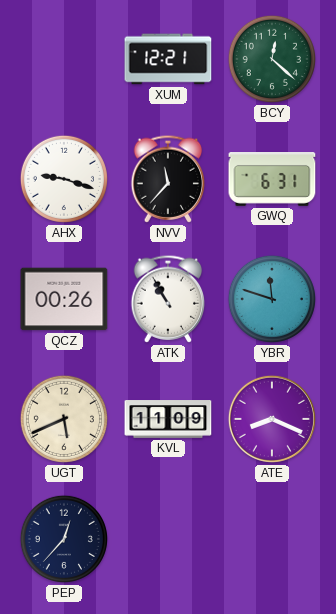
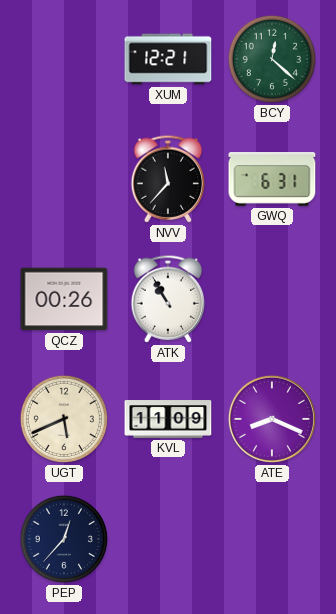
AHX: 9:18 -> none
YBR: 11:48 -> none
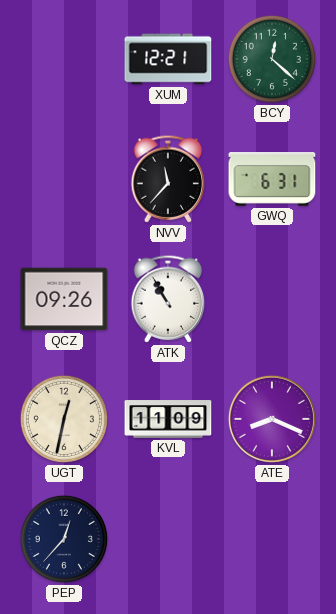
QCZ: 00:26 -> 09:26
UGT: 5:41 -> 12:32
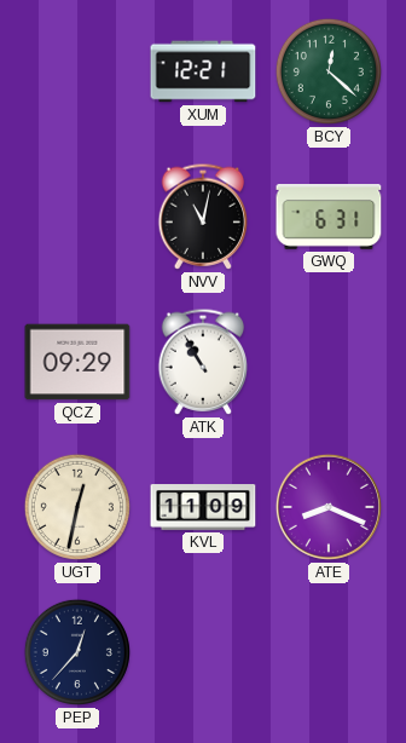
NVV: 11:37 -> 11:02
QCZ: 09:26 -> 09:29
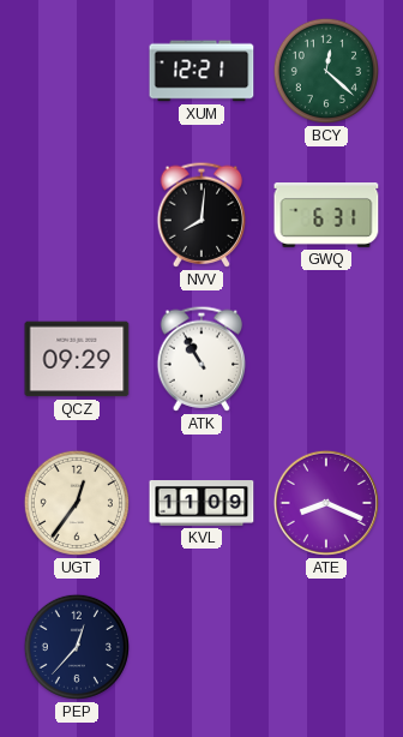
NVV: 11:02 -> 8:01
UGT: 12:32 -> 12:36
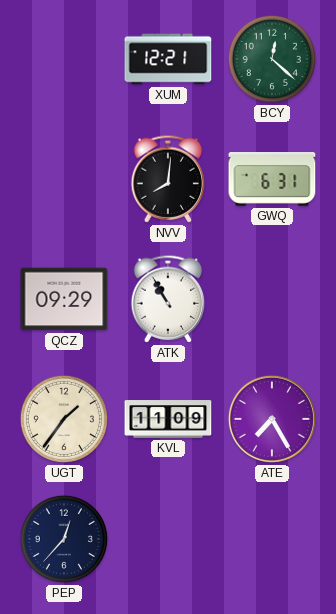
UGT: 12:36 -> 1:36
ATE: 8:19 -> 7:25
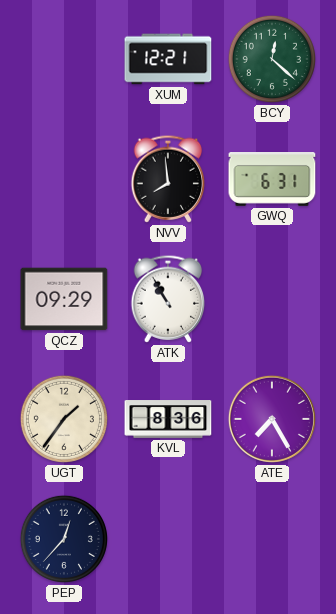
NVV: 8:01 -> 7:59
KVL: 11:09 -> 8:36
